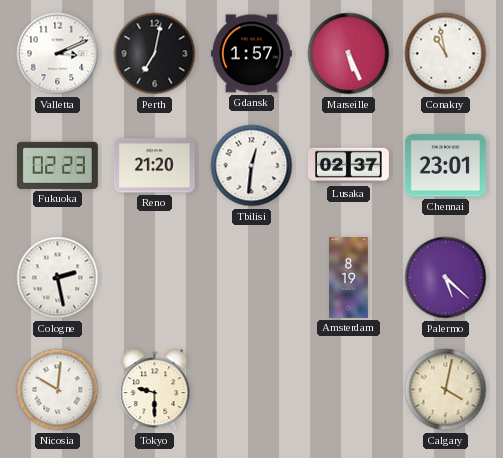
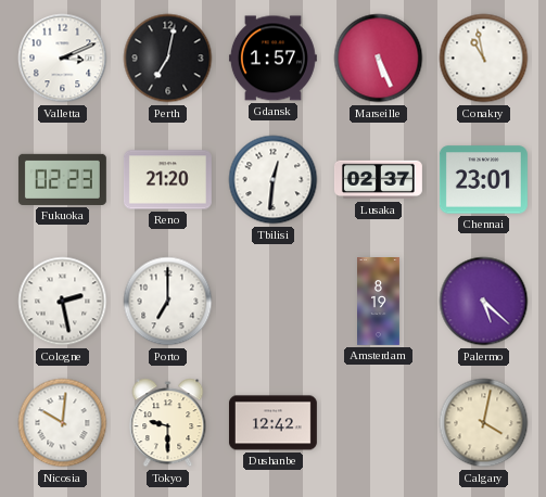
Porto: none -> 7:00
Dushanbe: none -> 12:42
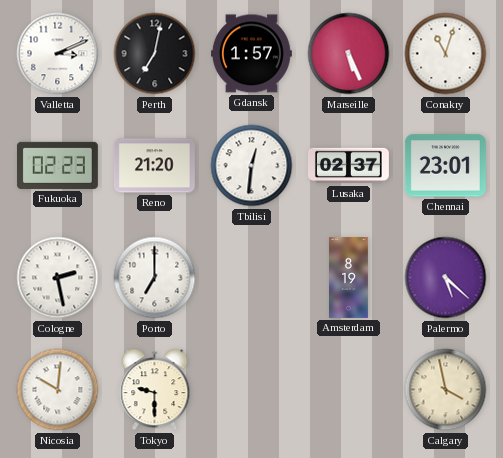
Conakry: 10:58 -> 11:03
Dushanbe: 12:42 -> none
Calgary: 4:02 -> 3:58
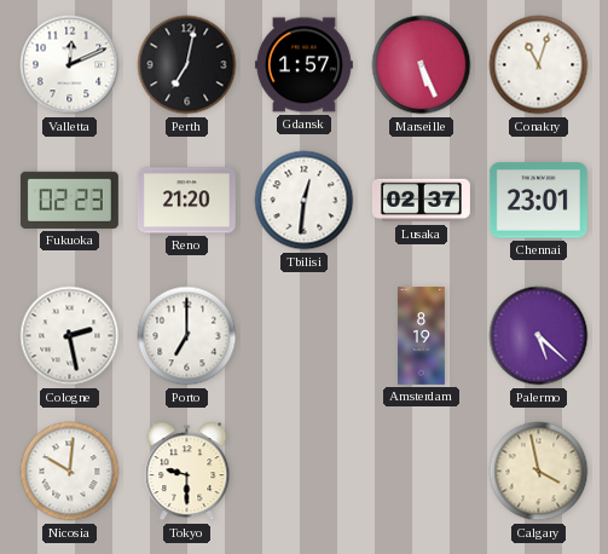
Valletta: 3:11 -> 12:11
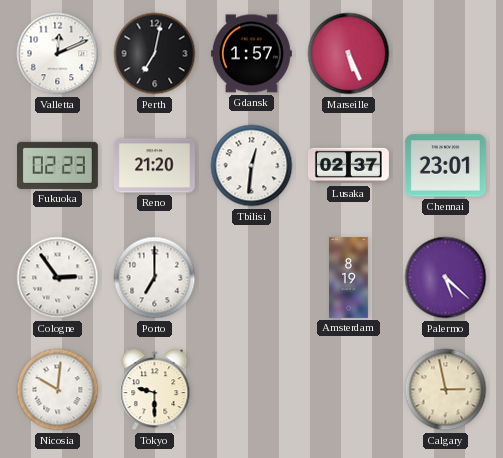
Conakry: 11:03 -> none
Cologne: 2:28 -> 2:54
Calgary: 3:58 -> 2:58
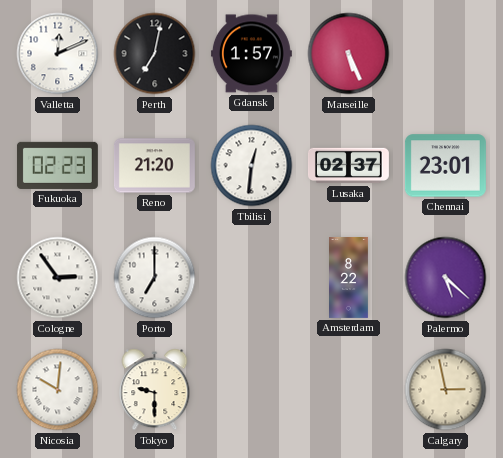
Amsterdam: 8:19 -> 8:22
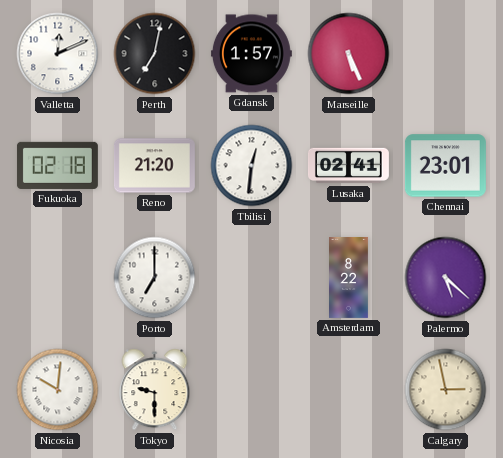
Fukuoka: 02:23 -> 02:18
Lusaka: 02:37 -> 02:41
Cologne: 2:54 -> none
